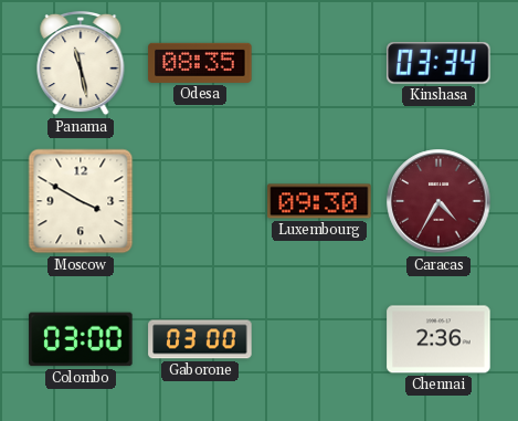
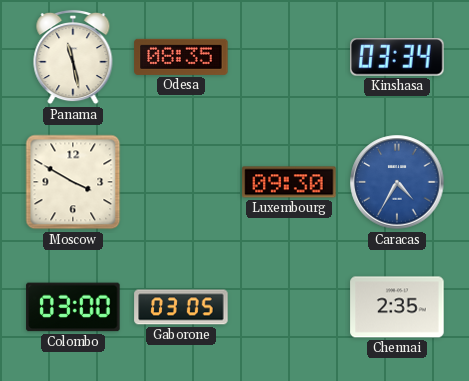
Caracas dial: burgundy -> blue
Gaborone: 03:00 -> 03:05
Chennai: 2:36 -> 2:35
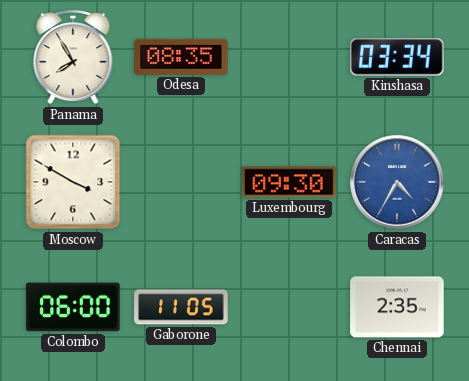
Panama: 11:28 -> 7:55
Colombo: 03:00 -> 06:00
Gaborone: 03:05 -> 11:05
